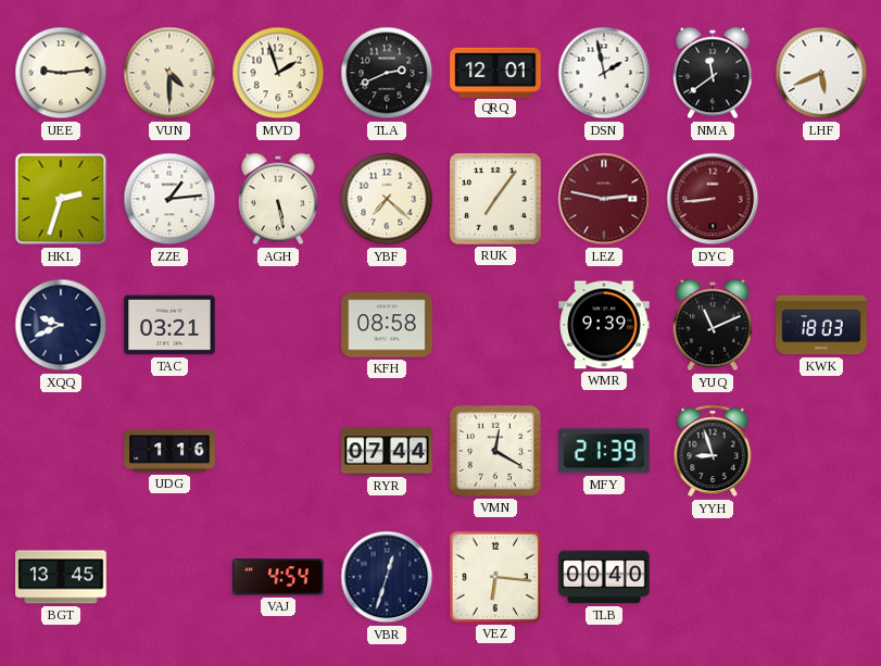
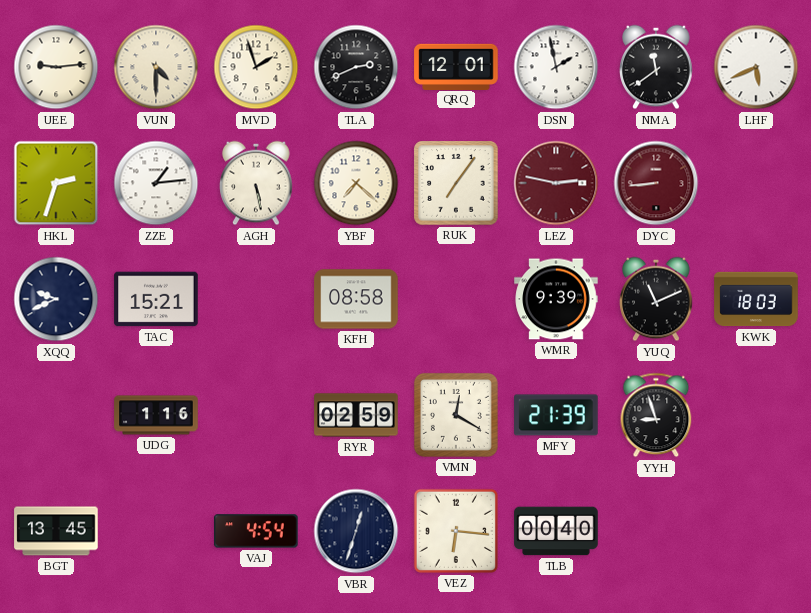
TAC: 03:21 -> 15:21
RYR: 07:44 -> 02:59
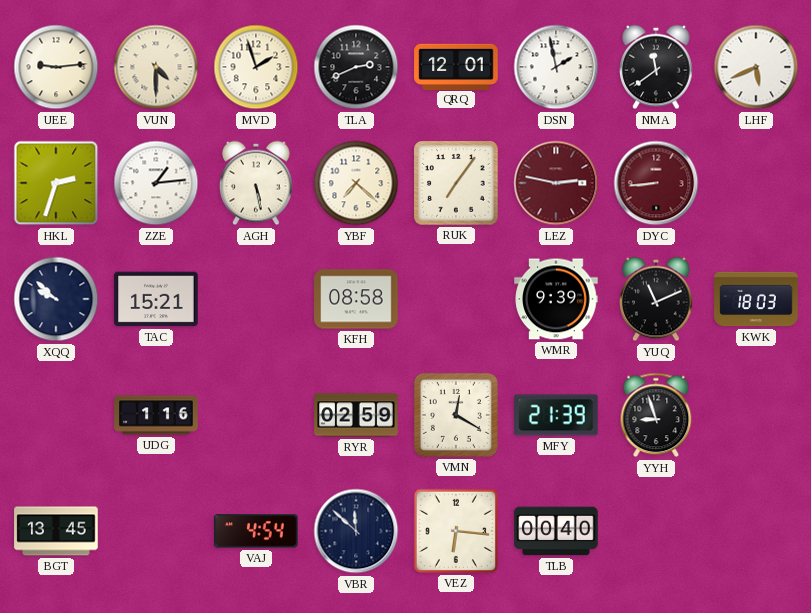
XQQ: 9:41 -> 9:52
VBR: 12:33 -> 11:52
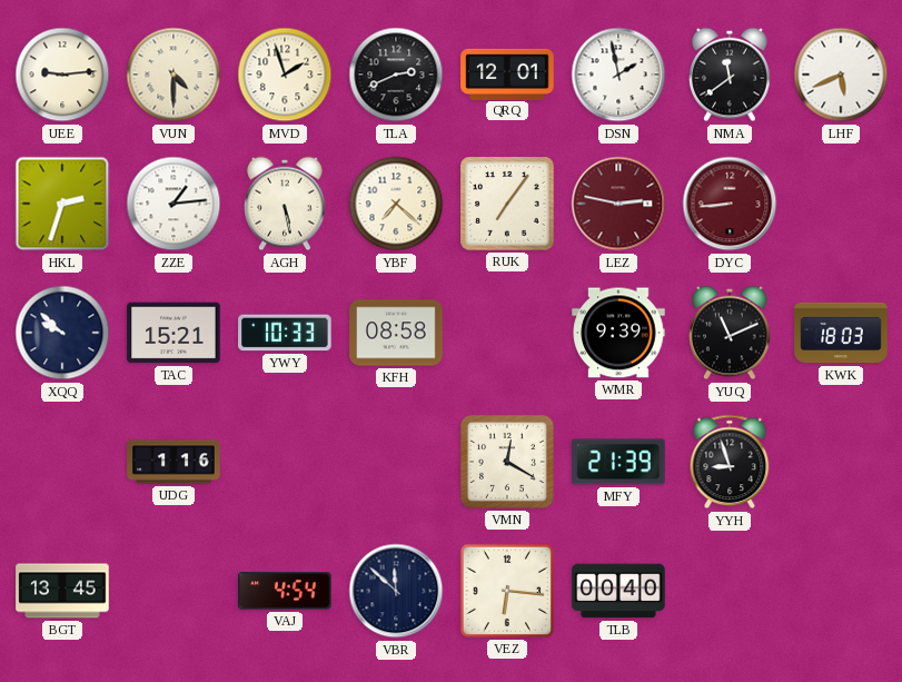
YWY: none -> 10:33
RYR: 02:59 -> none
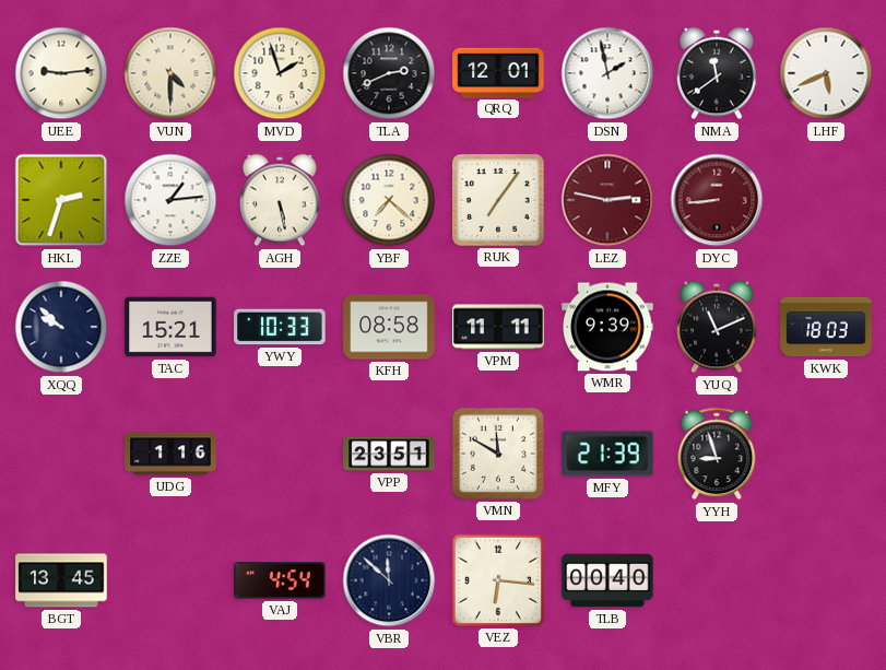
VPM: none -> 11:11
VPP: none -> 23:51
VMN: 12:20 -> 11:50
